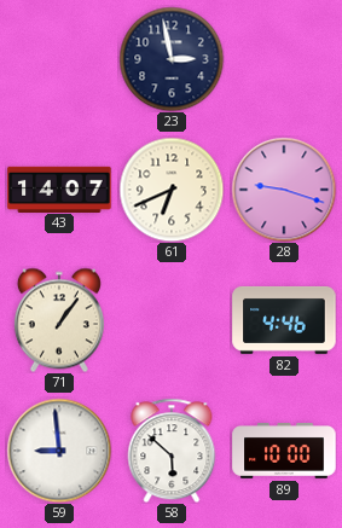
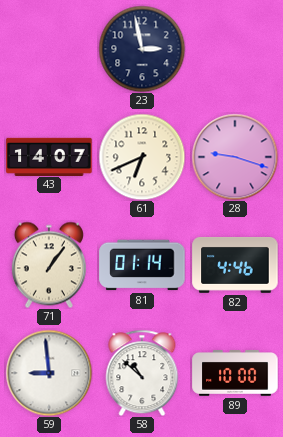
81: none -> 01:14
58: 5:52 -> 10:52
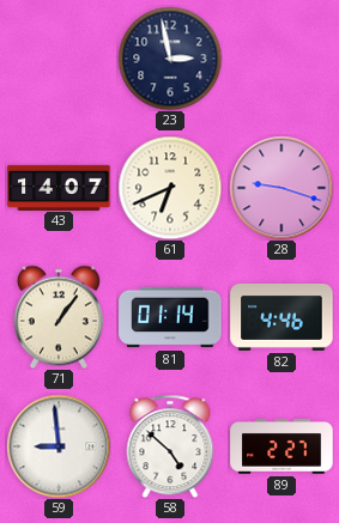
58: 10:52 -> 4:52
89: 10:00 -> 2:27
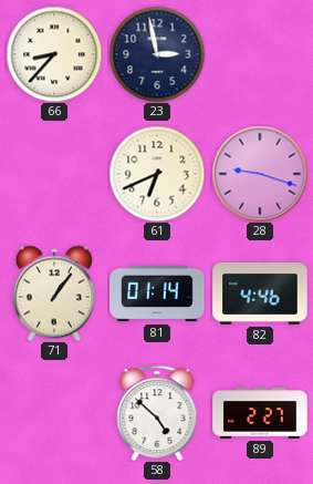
66: none -> 8:37
43: 14:07 -> none
59: 8:59 -> none
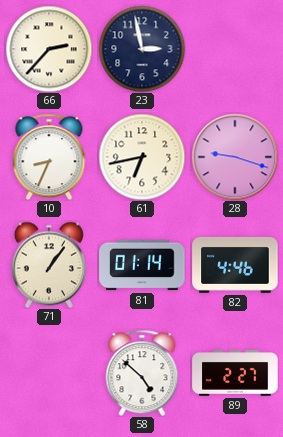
66: 8:37 -> 2:37
10: none -> 8:34
61: 6:41 -> 6:43
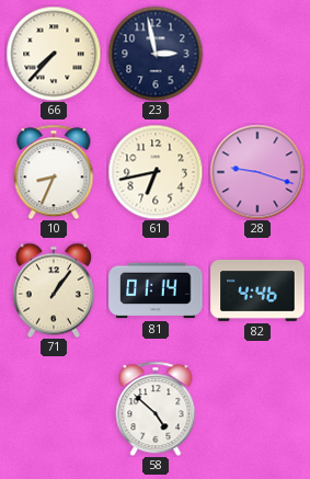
66: 2:37 -> 7:37
89: 2:27 -> none
